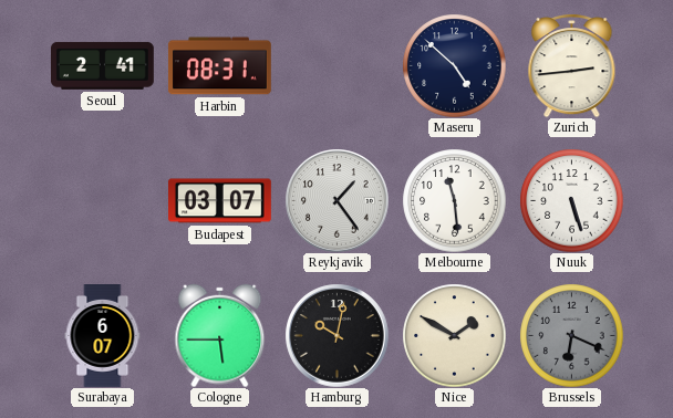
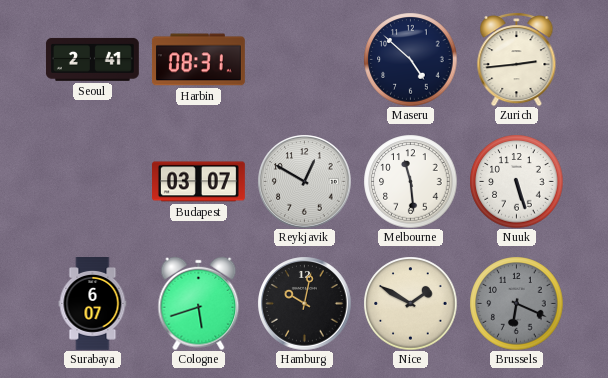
Reykjavik: 1:24 -> 12:50
Cologne: 5:45 -> 5:42
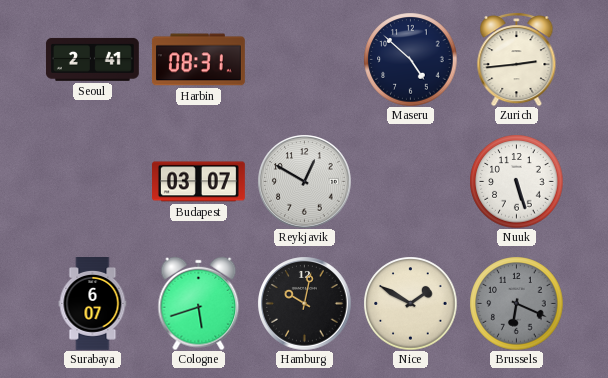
Melbourne: 11:29 -> none
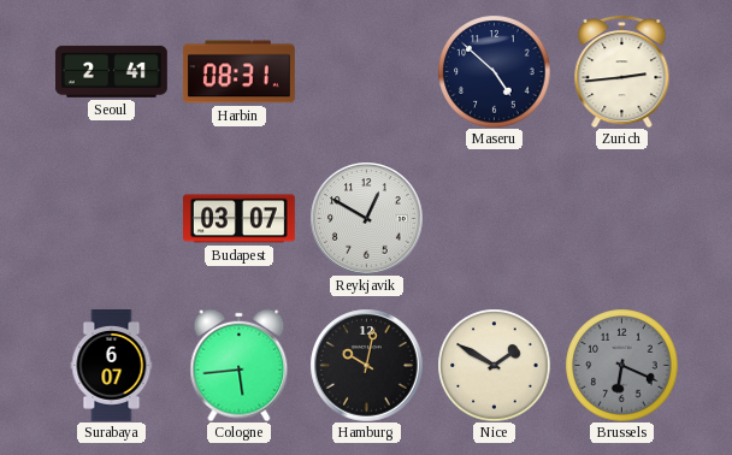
Nuuk: 5:27 -> none
Cologne: 5:42 -> 5:44
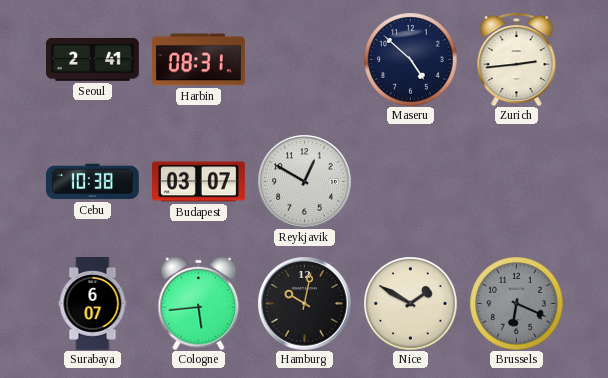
Cebu: none -> 10:38
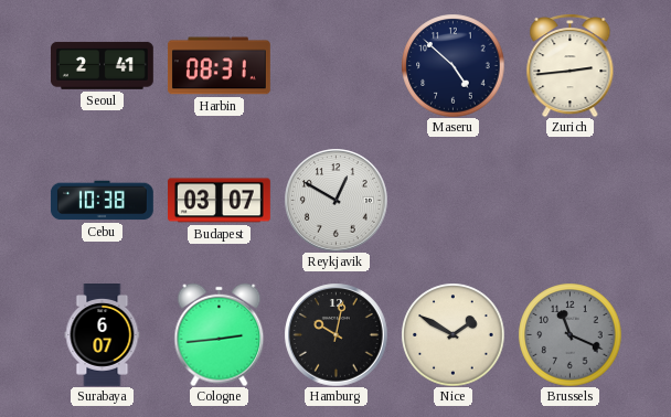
Cologne: 5:44 -> 2:44
Brussels: 6:19 -> 11:19
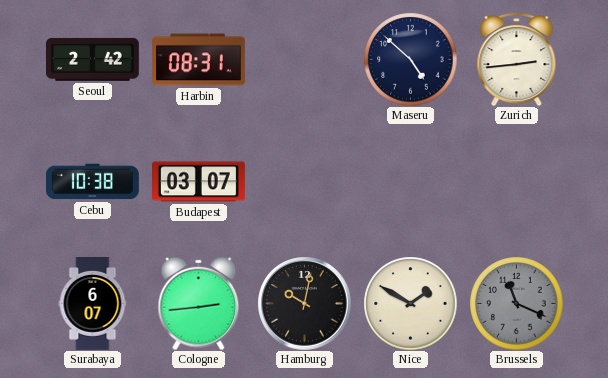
Seoul: 2:41 -> 2:42
Reykjavik: 12:50 -> none
